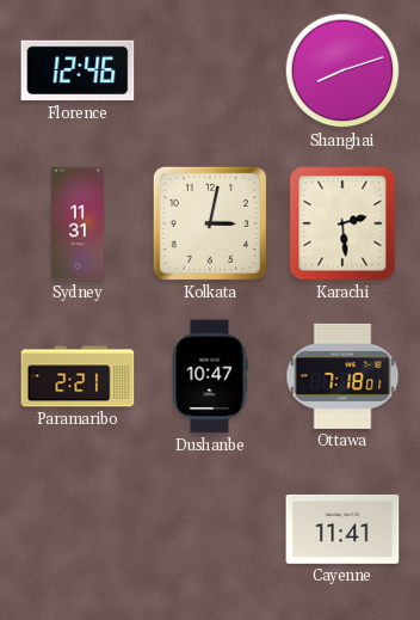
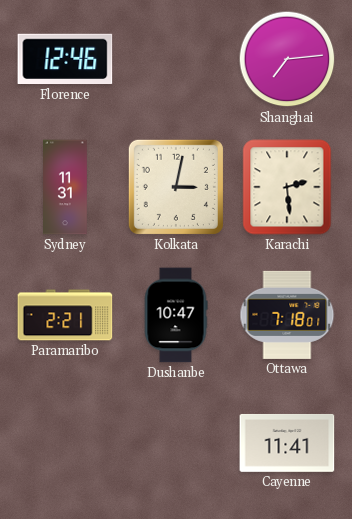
Shanghai: 8:12 -> 7:14
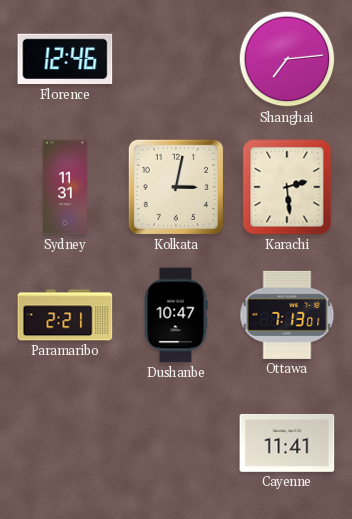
Ottawa: 7:18 -> 7:13
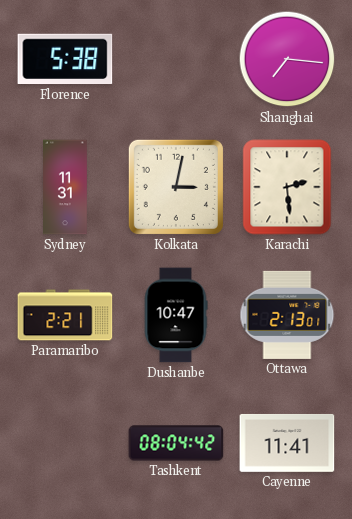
Florence: 12:46 -> 5:38
Shanghai: 7:14 -> 7:16
Ottawa: 7:13 -> 2:13
Tashkent: none -> 08:04
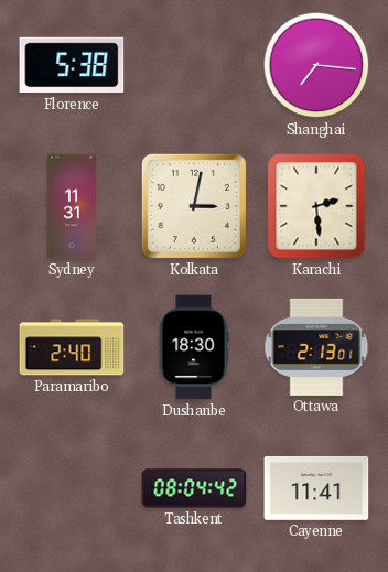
Paramaribo: 2:21 -> 2:40
Dushanbe: 10:47 -> 18:30
